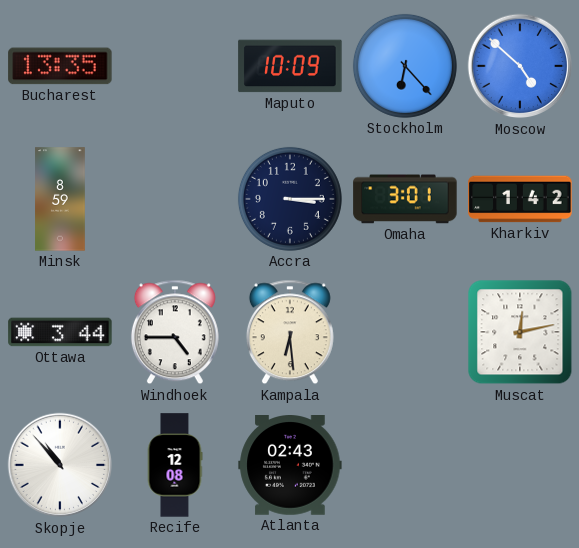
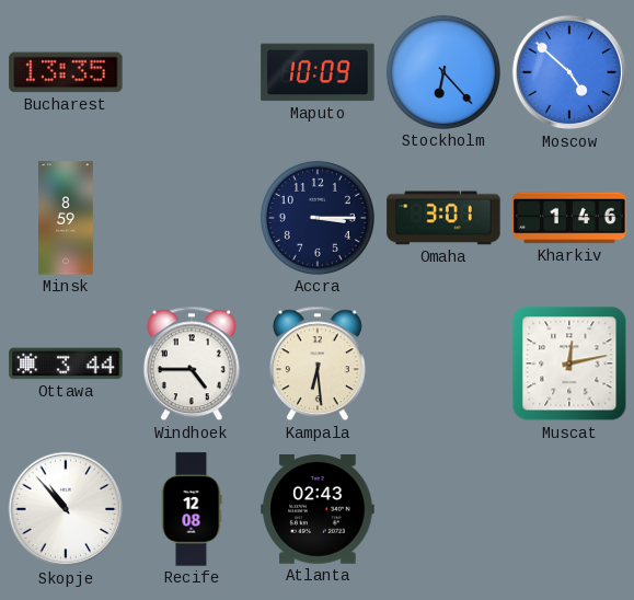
Kharkiv: 1:42 -> 1:46
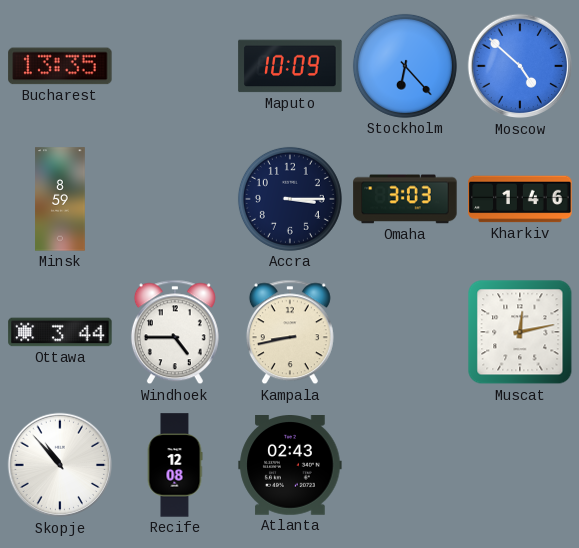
Omaha: 3:01 -> 3:03
Kampala: 6:29 -> 8:43
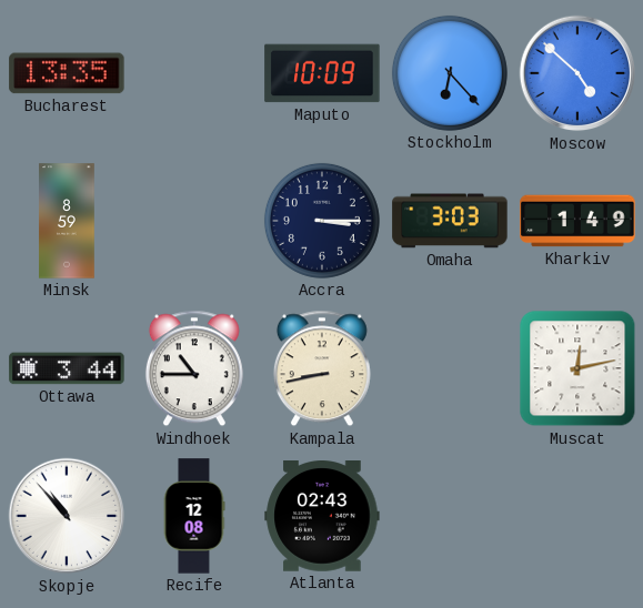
Kharkiv: 1:46 -> 1:49
Windhoek: 4:45 -> 10:45
